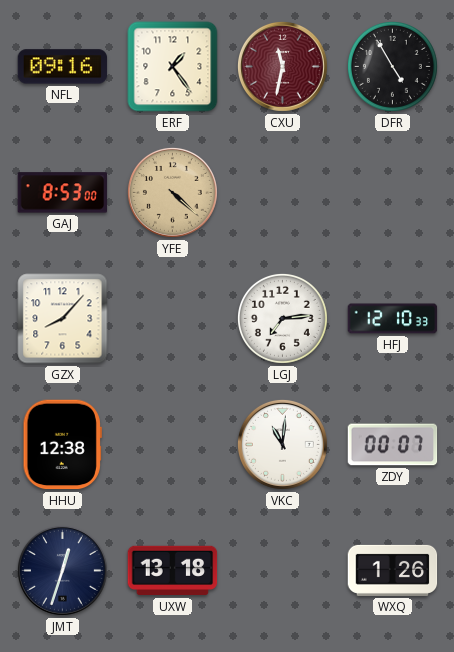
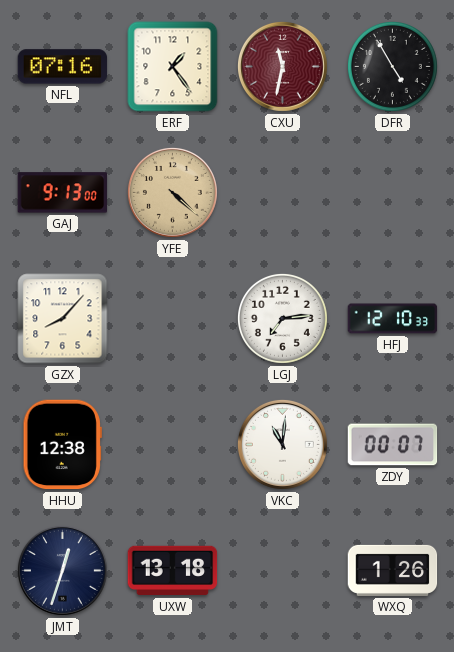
NFL: 09:16 -> 07:16
GAJ: 8:53 -> 9:13
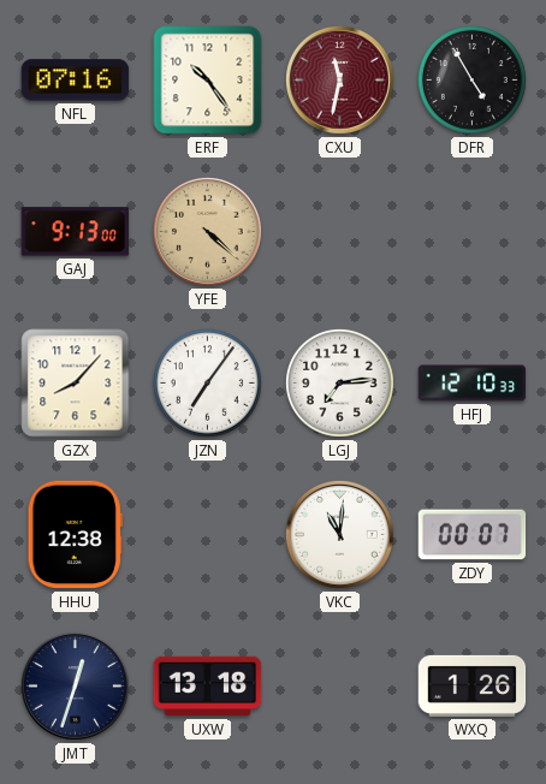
ERF: 1:24 -> 10:24
JZN: none -> 7:06
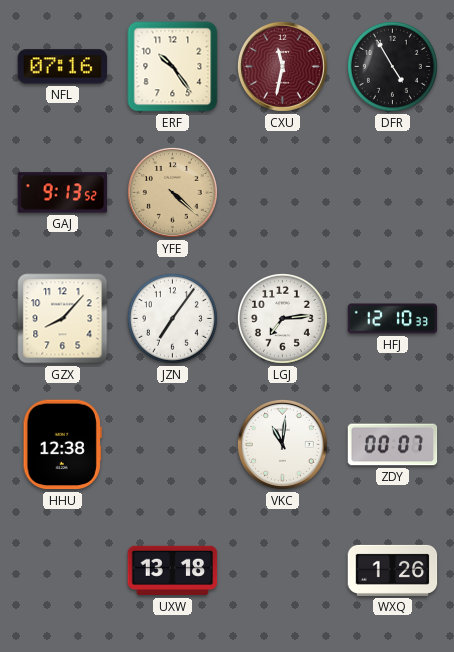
GAJ: 9:13:00 -> 9:13:52
JMT: 12:33 -> none
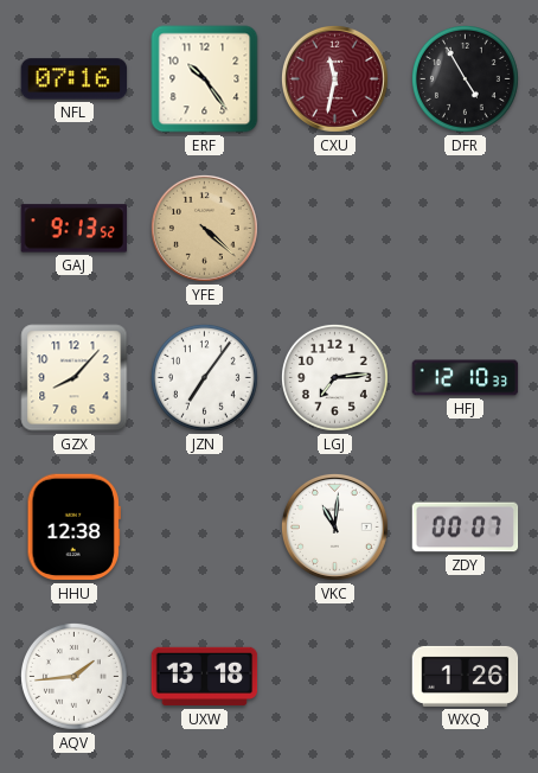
AQV: none -> 1:44
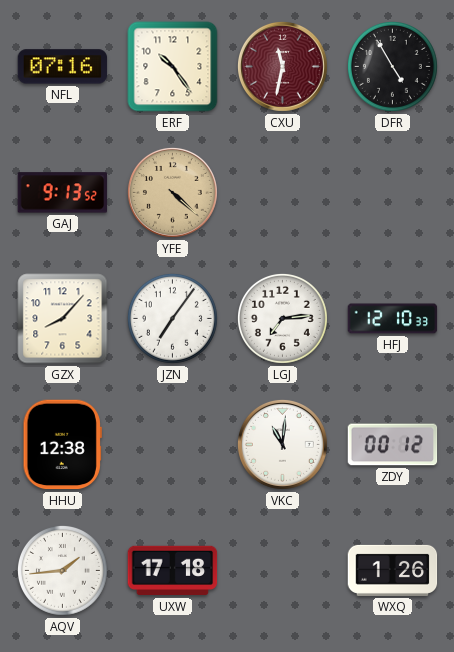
ZDY: 00:07 -> 00:12
UXW: 13:18 -> 17:18
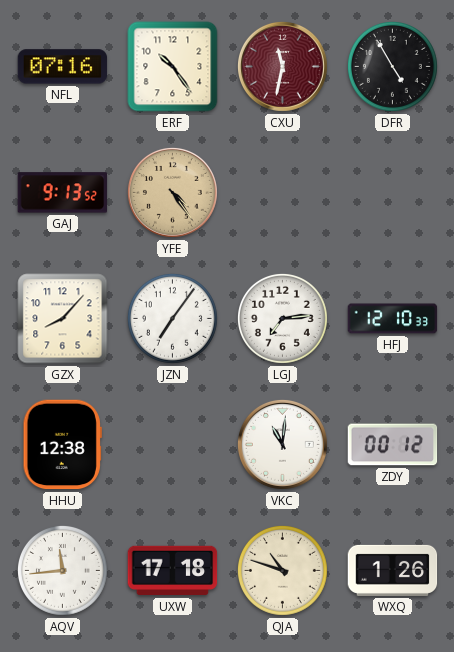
YFE: 4:22 -> 4:24
AQV: 1:44 -> 11:44
QJA: none -> 10:48
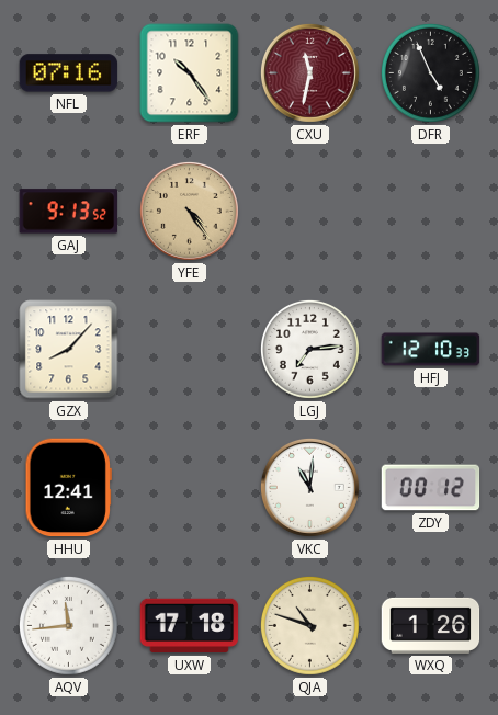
DFR: 4:55 -> 4:56
JZN: 7:06 -> none
HHU: 12:38 -> 12:41
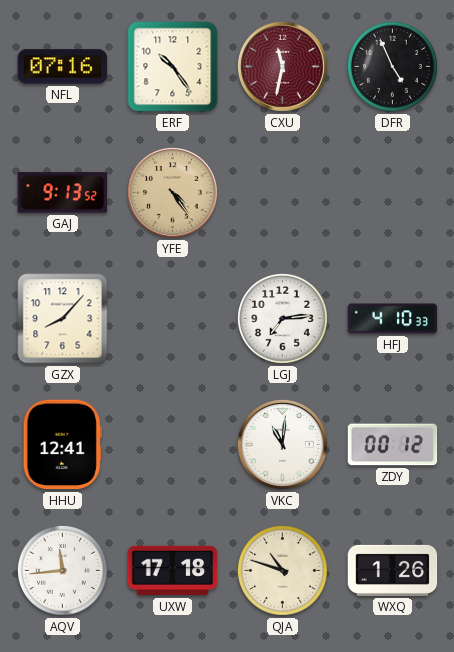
HFJ: 12:10 -> 4:10
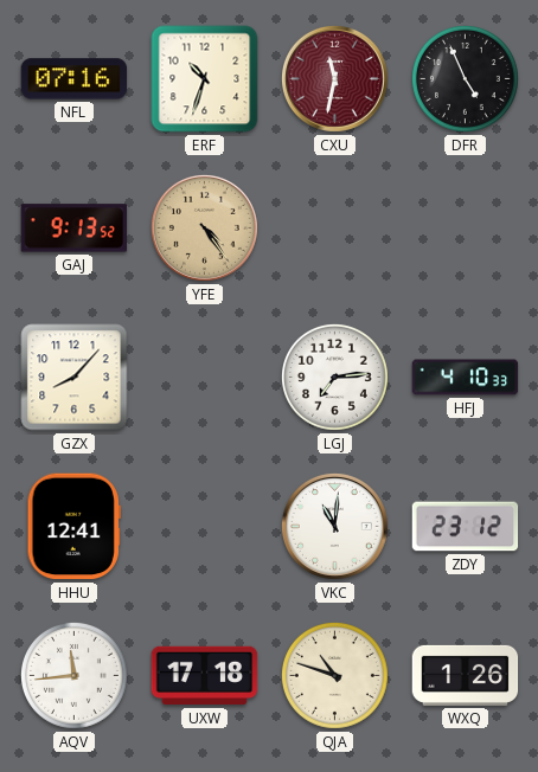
ERF: 10:24 -> 10:33
ZDY: 00:12 -> 23:12
